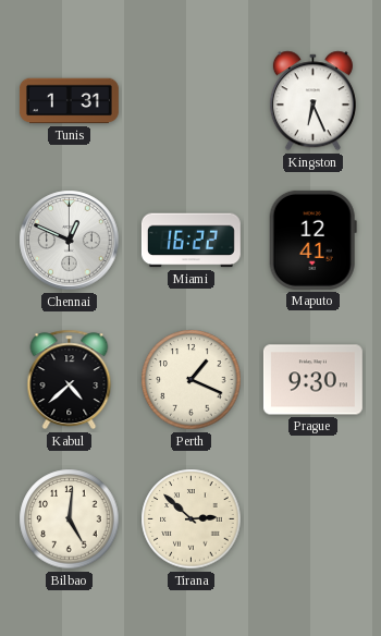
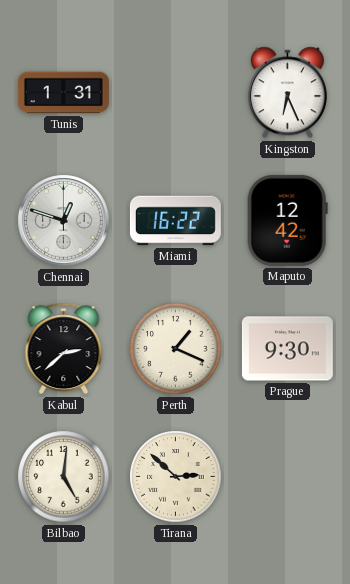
Chennai: 12:49 -> 12:48
Maputo: 12:41 -> 12:42
Kabul: 4:38 -> 2:38
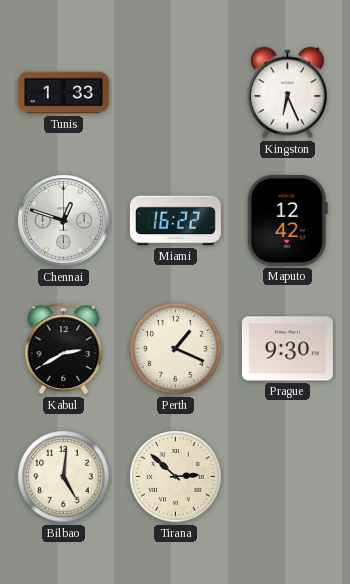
Tunis: 1:31 -> 1:33
Kabul: 2:38 -> 2:40
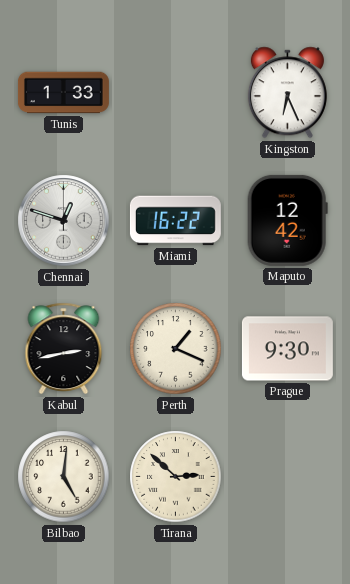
Kabul: 2:40 -> 2:43
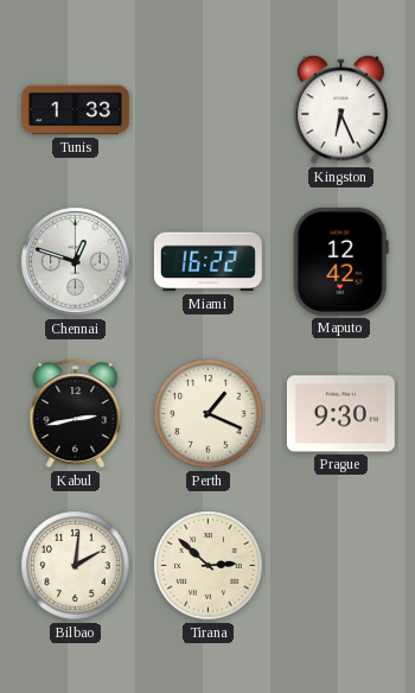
Bilbao: 5:01 -> 2:01
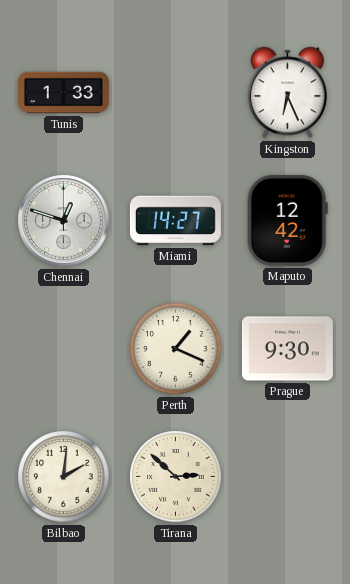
Miami: 16:22 -> 14:27
Kabul: 2:43 -> none
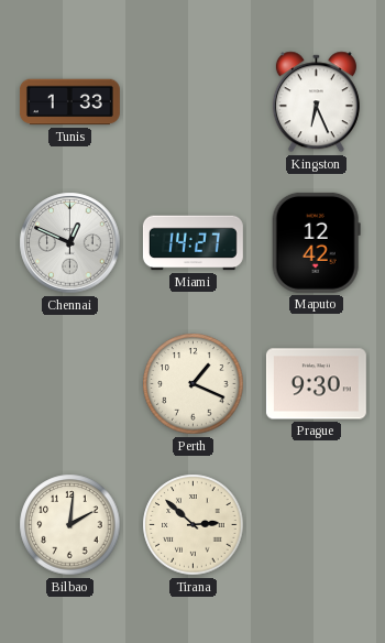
Chennai: 12:48 -> 12:49
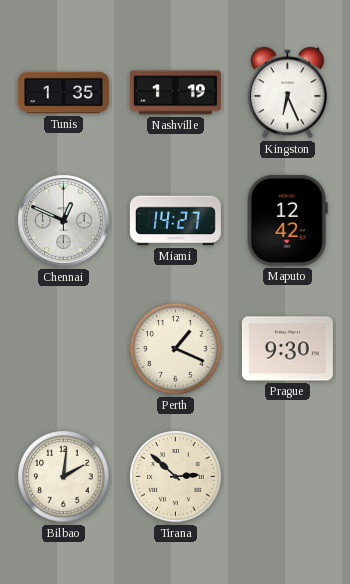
Tunis: 1:33 -> 1:35
Nashville: none -> 1:19
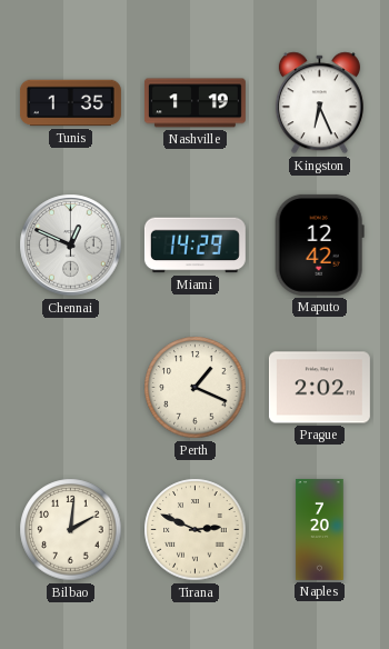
Miami: 14:27 -> 14:29
Prague: 9:30 -> 2:02
Tirana: 2:52 -> 2:49
Naples: none -> 7:20
